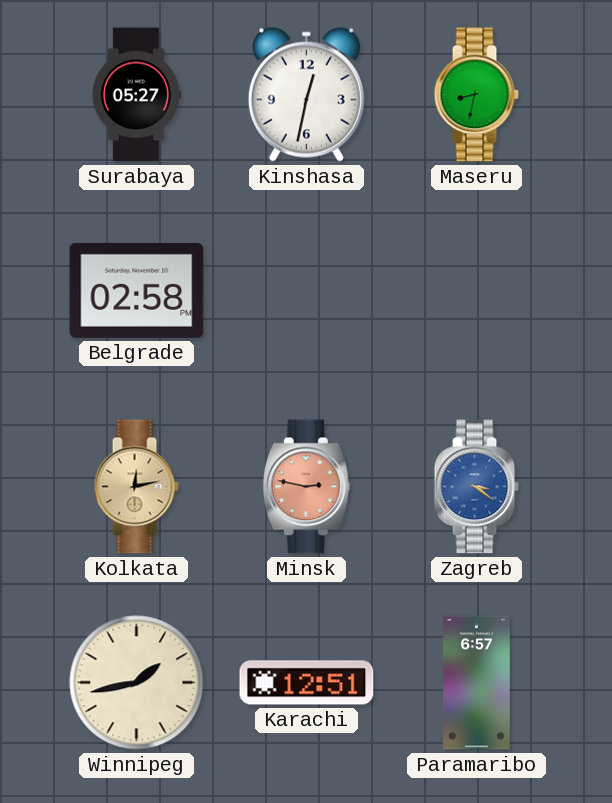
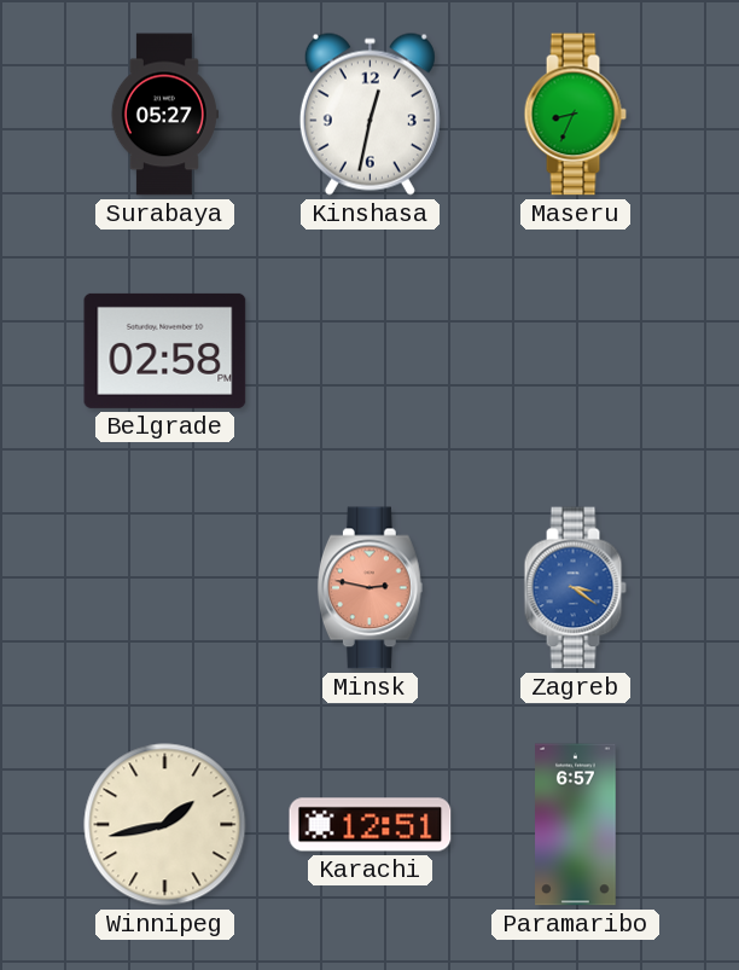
Maseru: 8:32 -> 8:34
Kolkata: 12:13 -> none
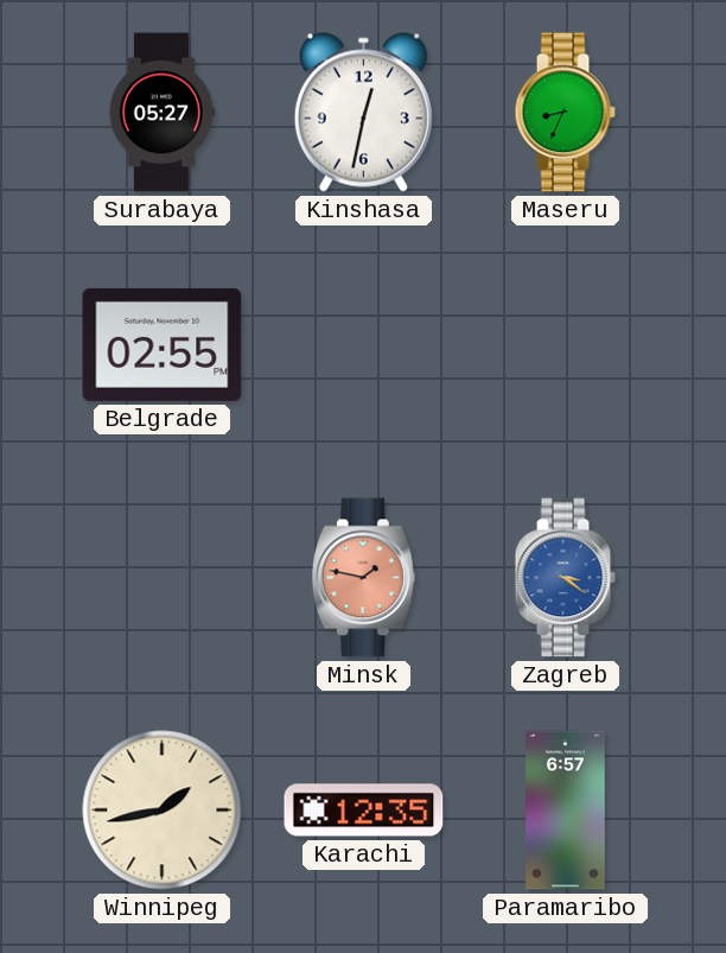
Belgrade: 02:58 -> 02:55
Minsk: 2:47 -> 1:47
Karachi: 12:51 -> 12:35
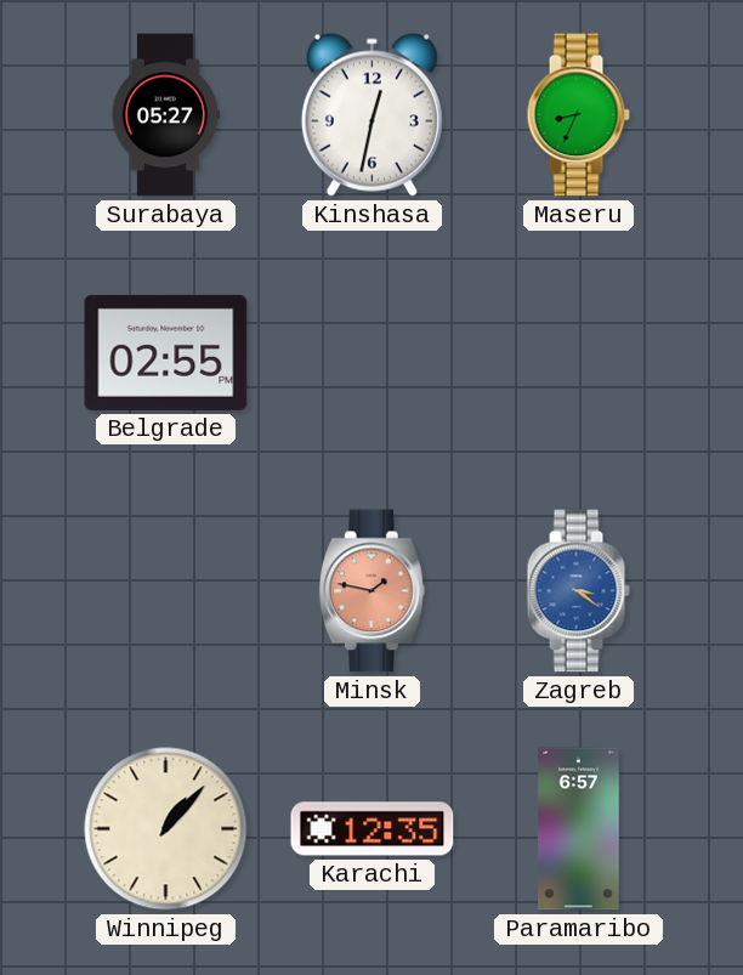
Winnipeg: 1:43 -> 1:07
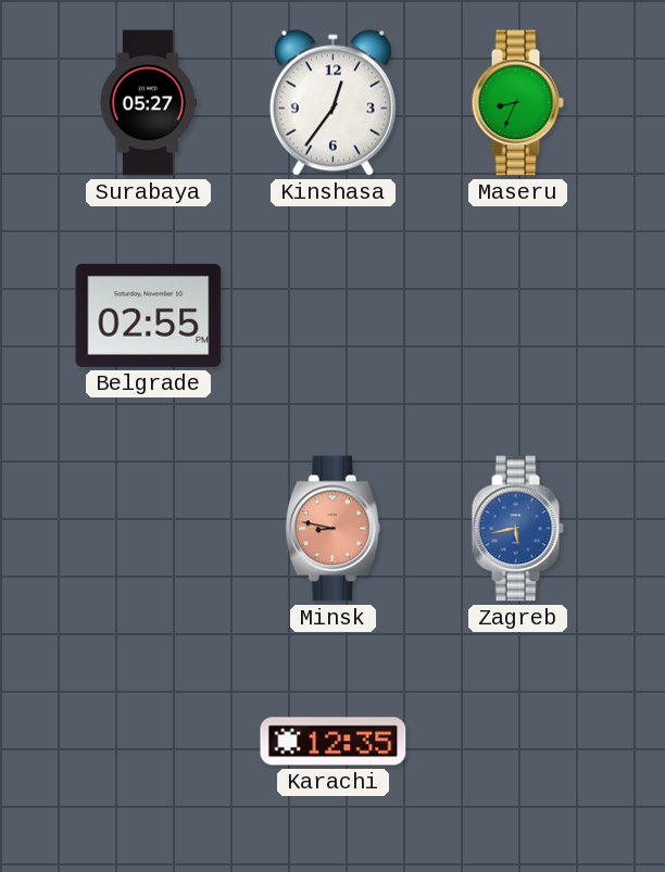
Kinshasa: 12:32 -> 12:36
Minsk: 1:47 -> 8:47
Zagreb: 3:21 -> 5:43
Winnipeg: 1:07 -> none
Paramaribo: 6:57 -> none
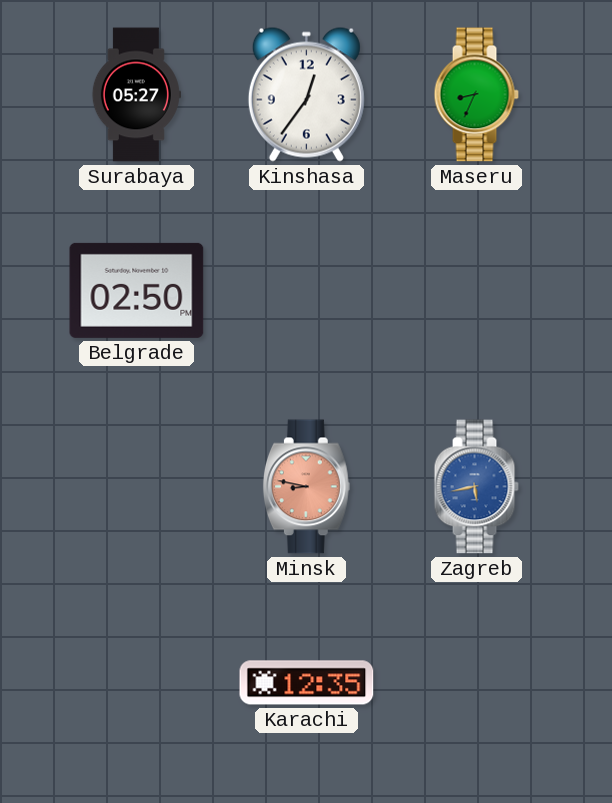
Belgrade: 02:55 -> 02:50
